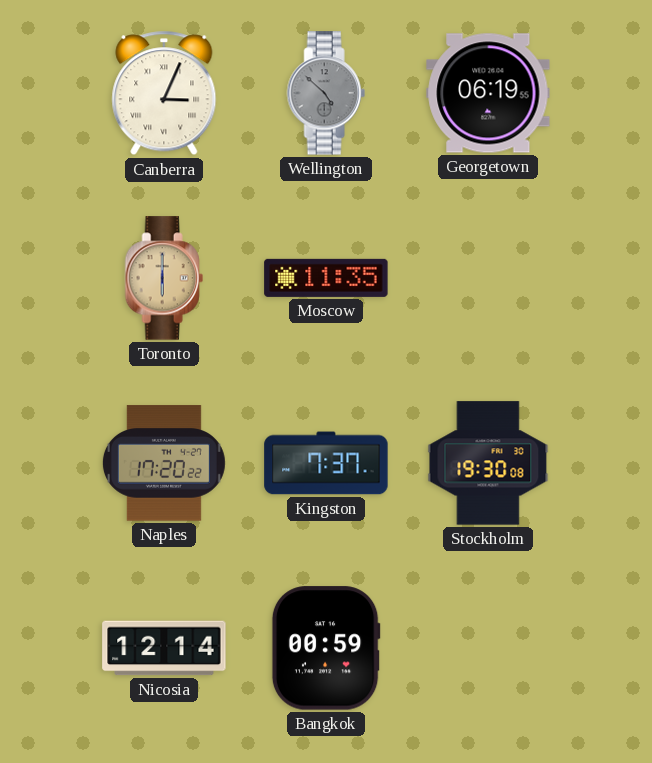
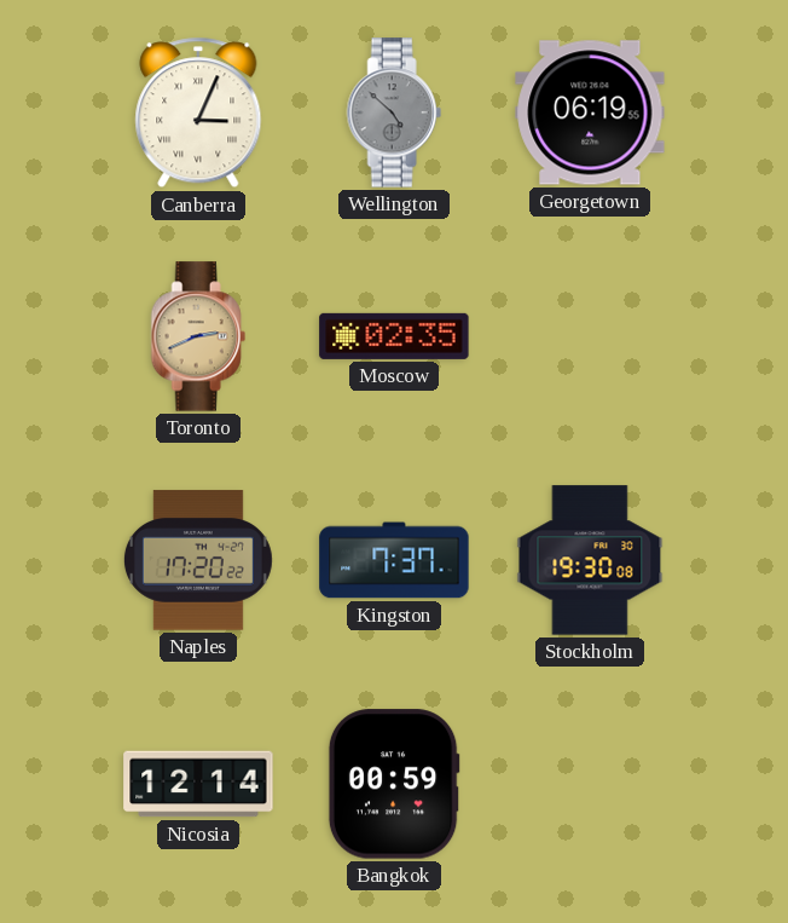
Toronto: 6:00 -> 2:41
Moscow: 11:35 -> 02:35
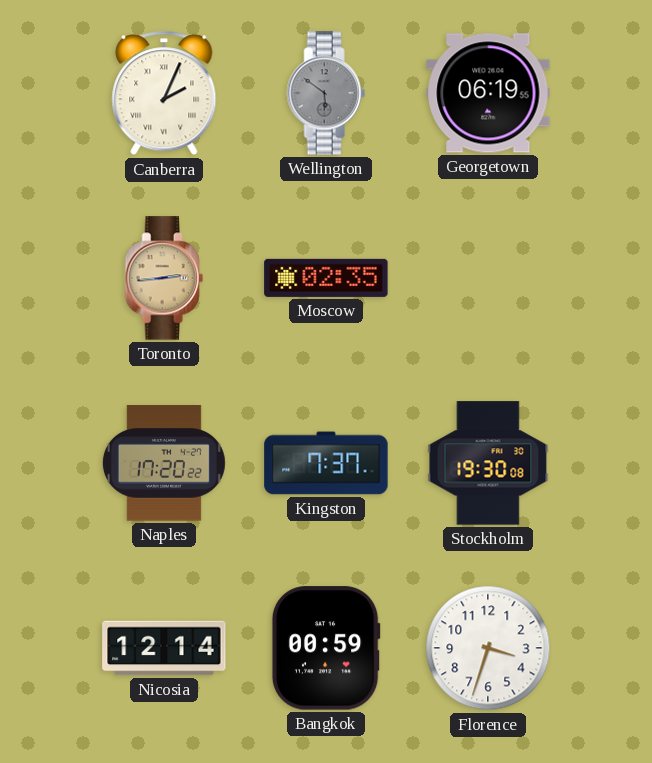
Canberra: 3:04 -> 2:04
Wellington: 4:52 -> 5:51
Toronto: 2:41 -> 2:44
Florence: none -> 3:33
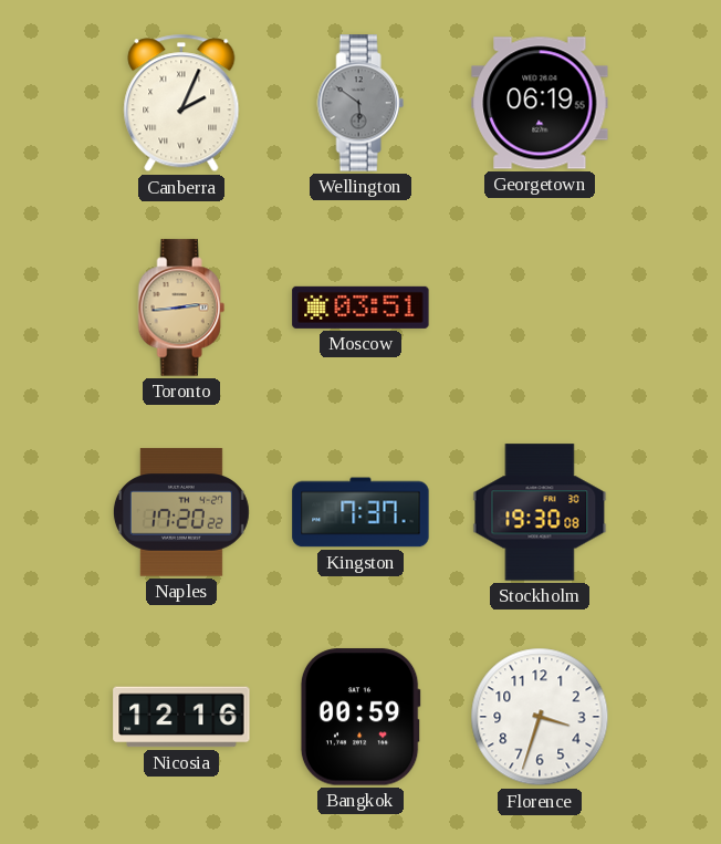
Moscow: 02:35 -> 03:51
Nicosia: 12:14 -> 12:16
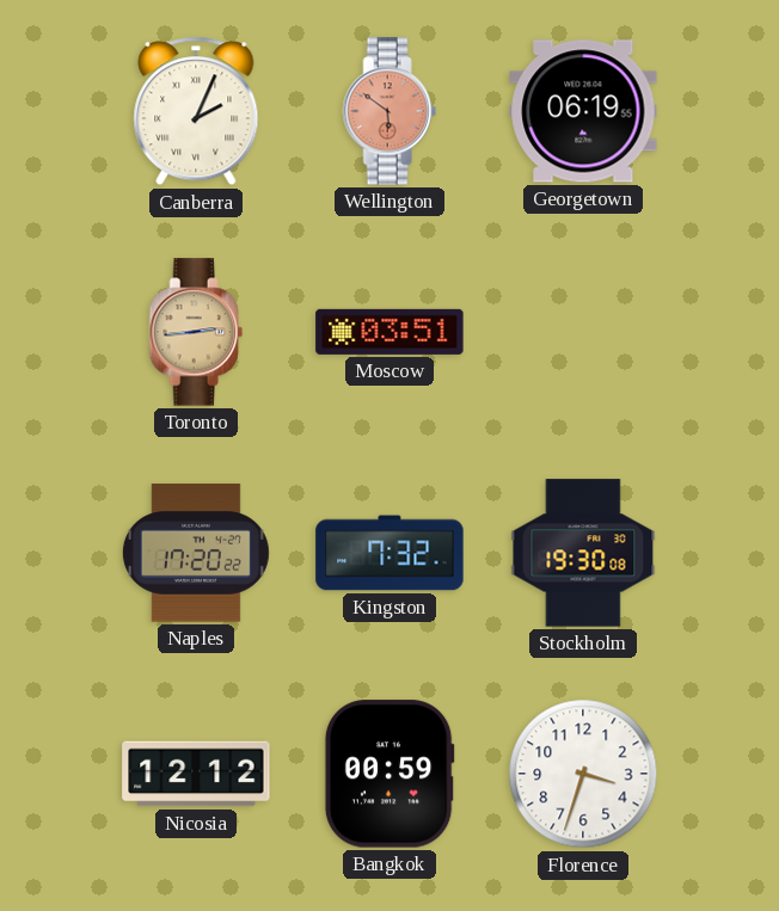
Wellington dial: grey -> salmon
Kingston: 7:37 -> 7:32
Nicosia: 12:16 -> 12:12
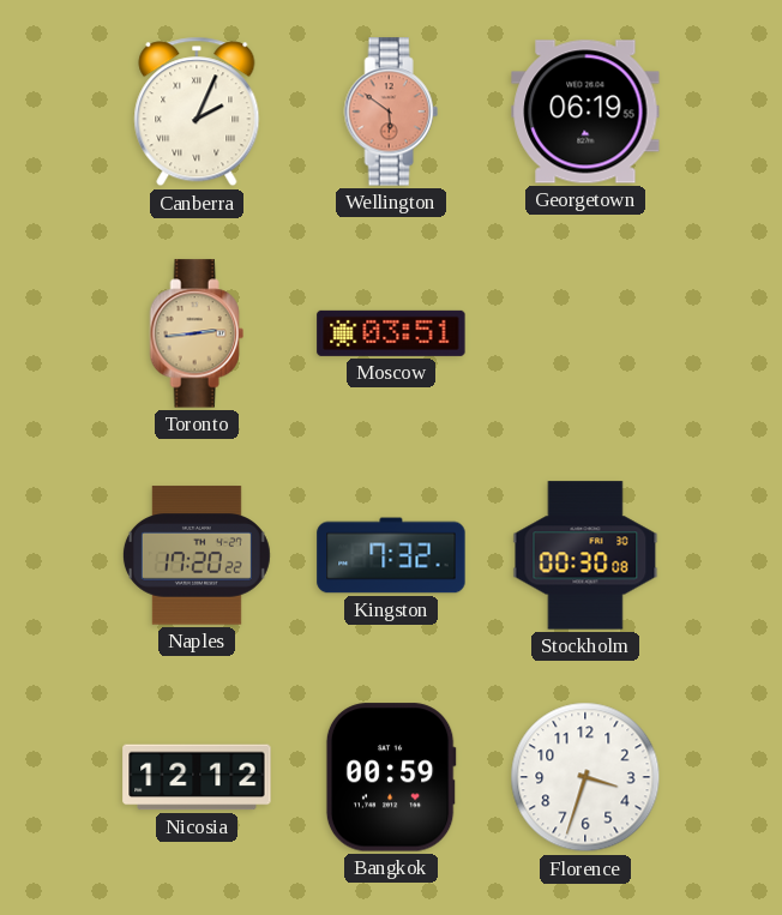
Stockholm: 19:30 -> 00:30
